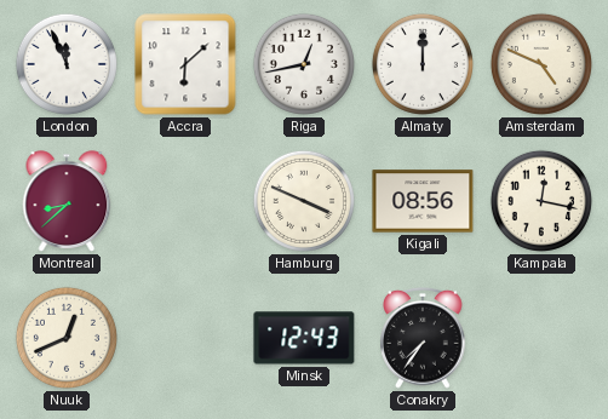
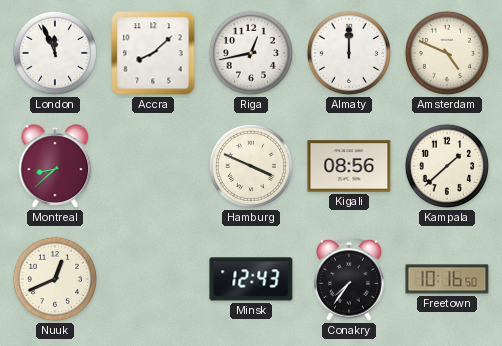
Accra: 6:08 -> 8:08
Kampala: 12:17 -> 1:38
Freetown: none -> 10:16
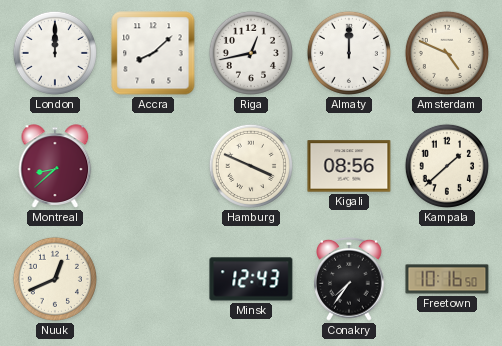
London: 11:56 -> 12:00
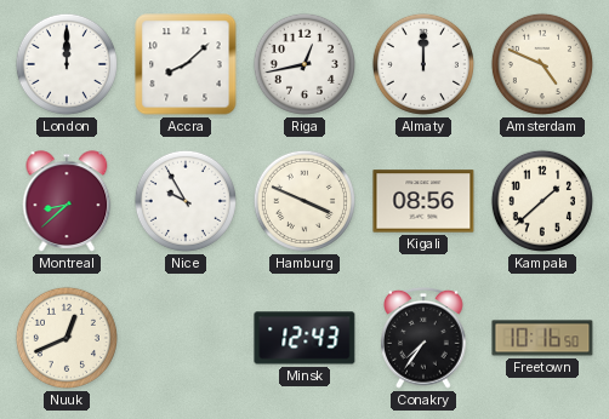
Nice: none -> 9:55
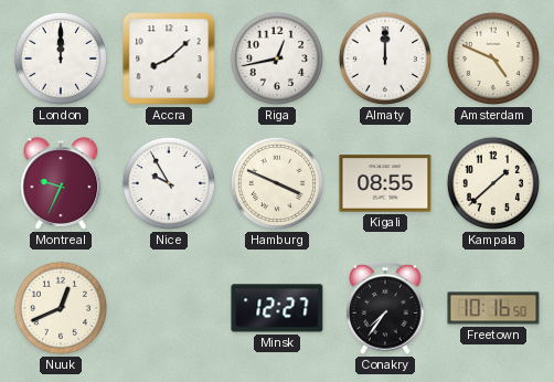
Montreal: 8:38 -> 9:34
Kigali: 08:56 -> 08:55
Minsk: 12:43 -> 12:27
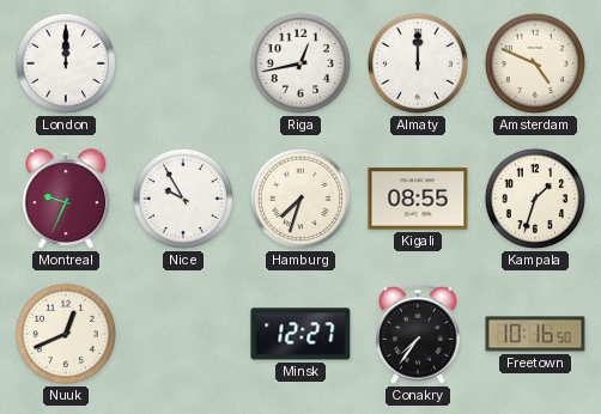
Accra: 8:08 -> none
Hamburg: 3:49 -> 7:33
Kampala: 1:38 -> 1:33
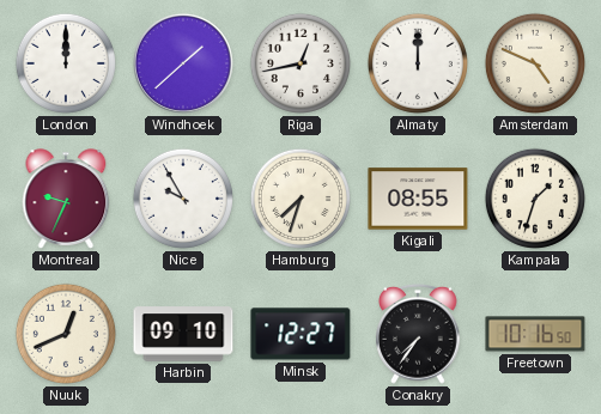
Windhoek: none -> 1:38
Harbin: none -> 09:10
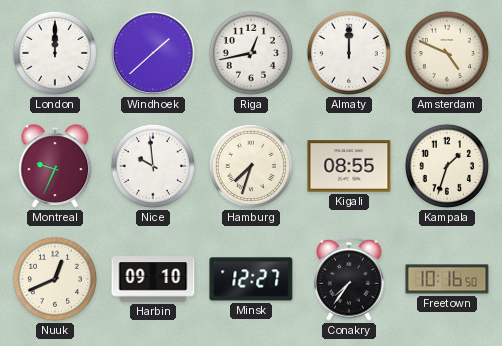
Nice: 9:55 -> 9:59
